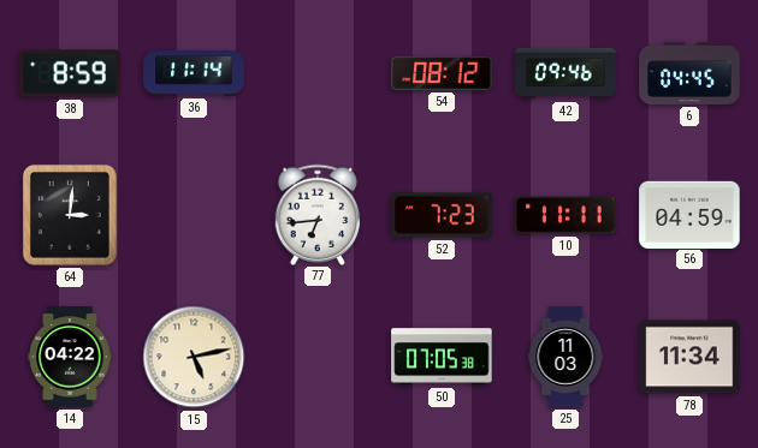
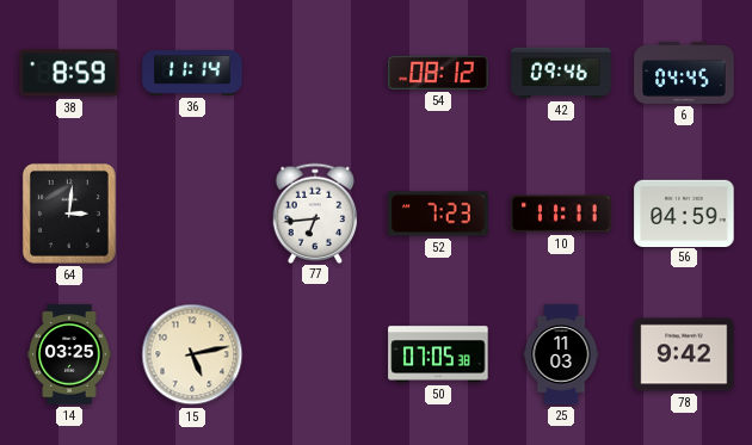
14: 04:22 -> 03:25
78: 11:34 -> 9:42
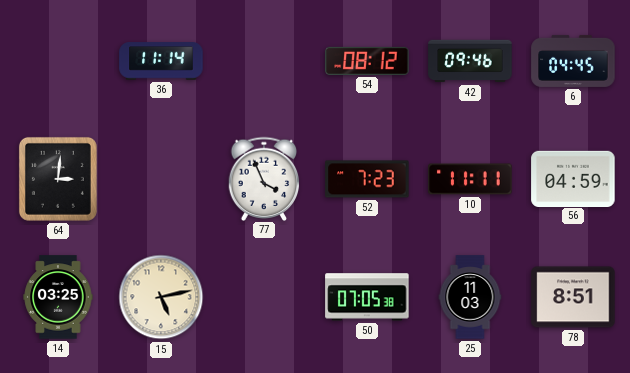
38: 8:59 -> none
77: 6:44 -> 3:56
78: 9:42 -> 8:51
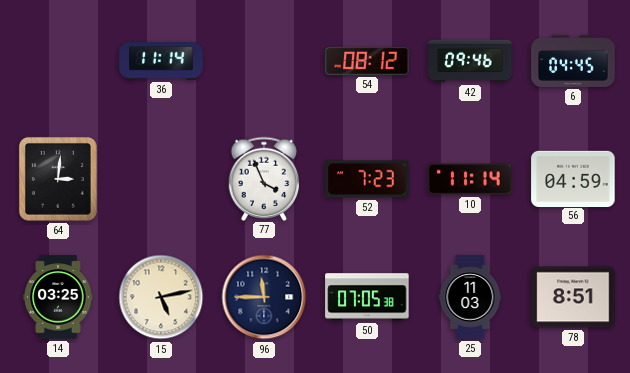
10: 11:11 -> 11:14
96: none -> 11:45
